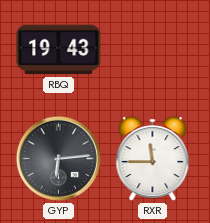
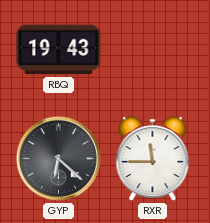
GYP: 6:14 -> 6:22
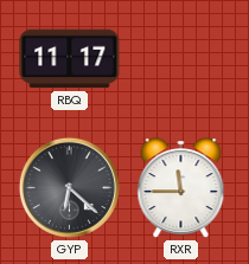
RBQ: 19:43 -> 11:17
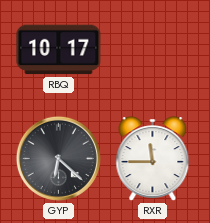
RBQ: 11:17 -> 10:17
